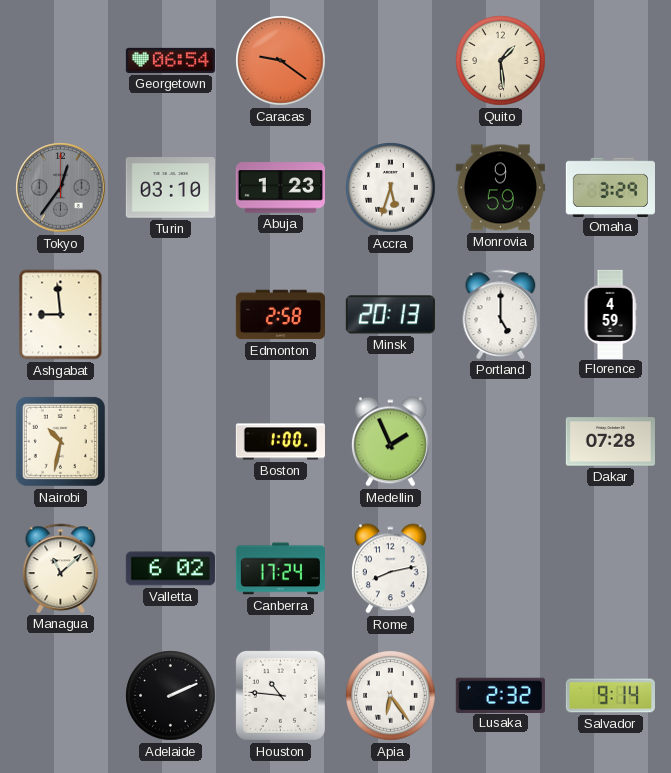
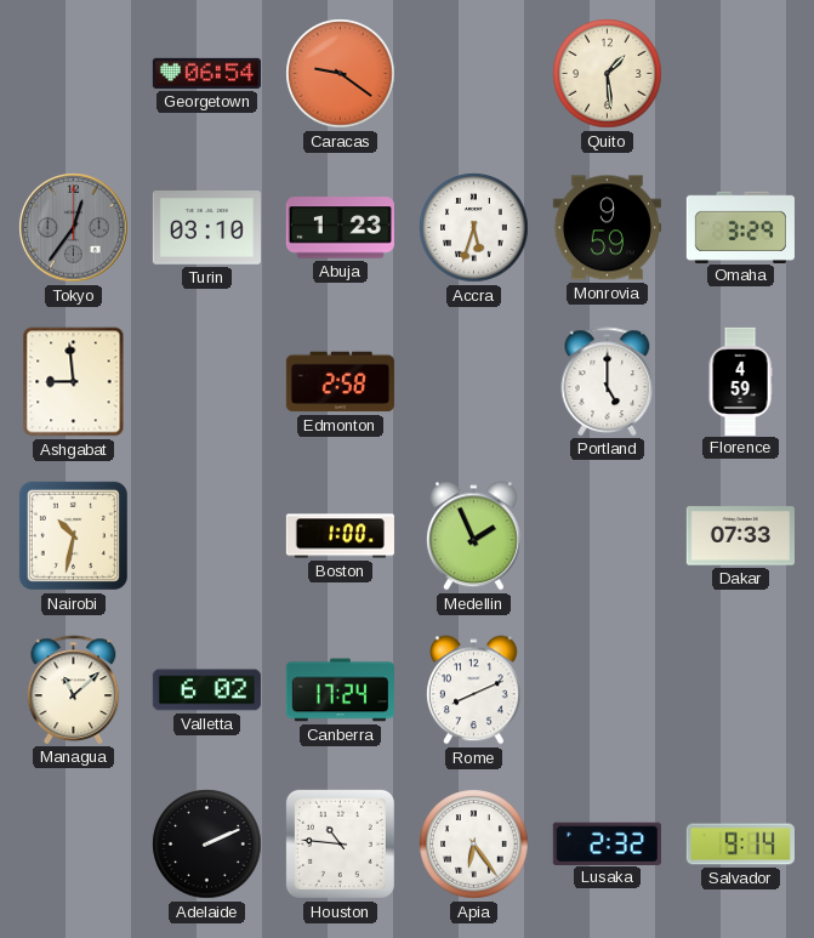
Minsk: 20:13 -> none
Dakar: 07:28 -> 07:33
Rome: 8:13 -> 8:11
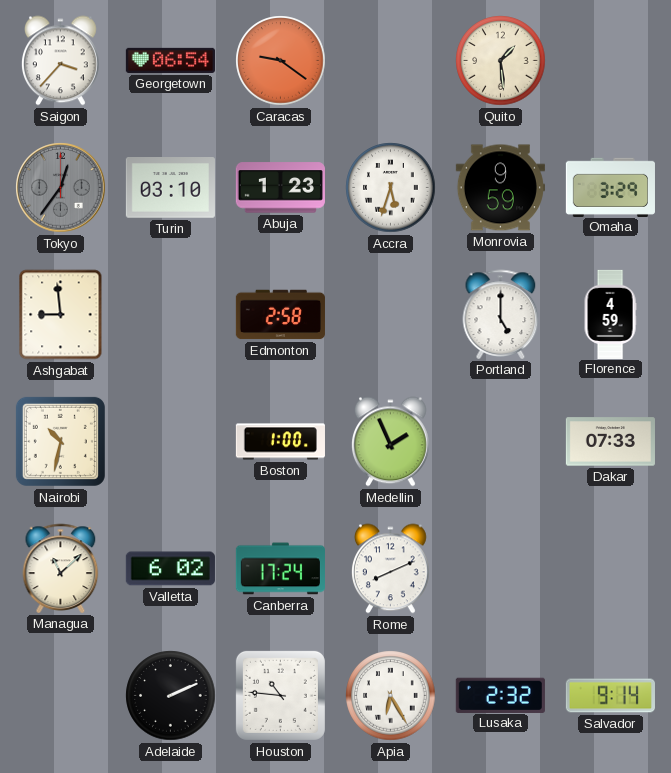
Saigon: none -> 3:37
Apia: 6:24 -> 6:25
